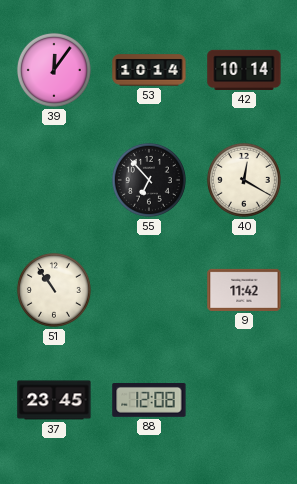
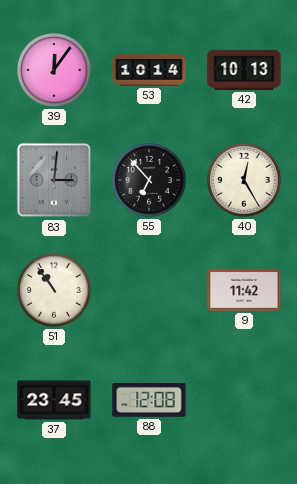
42: 10:14 -> 10:13
83: none -> 3:01
40: 12:20 -> 12:25
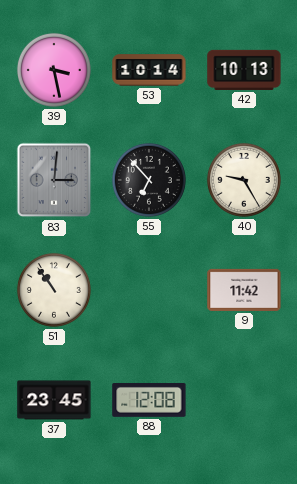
39: 12:06 -> 3:28
40: 12:25 -> 9:25
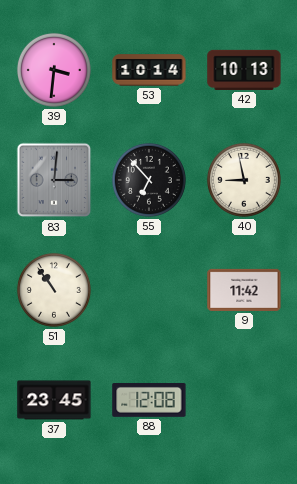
39: 3:28 -> 3:31
40: 9:25 -> 8:58
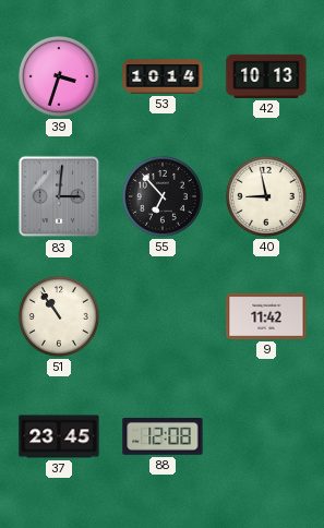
39: 3:31 -> 3:33
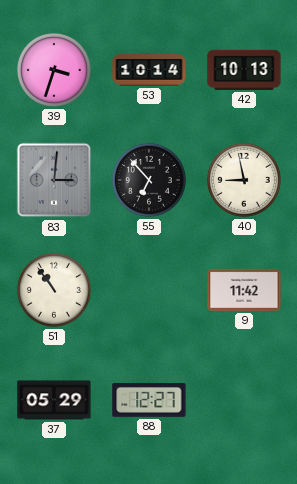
37: 23:45 -> 05:29
88: 12:08 -> 12:27
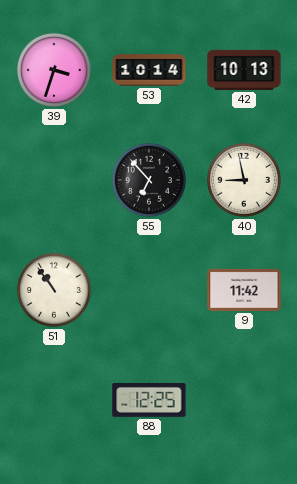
83: 3:01 -> none
37: 05:29 -> none
88: 12:27 -> 12:25
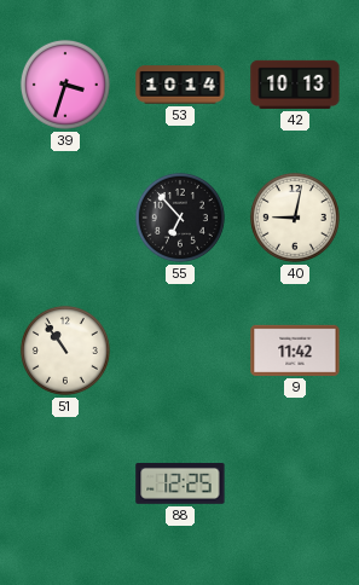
40: 8:58 -> 9:02
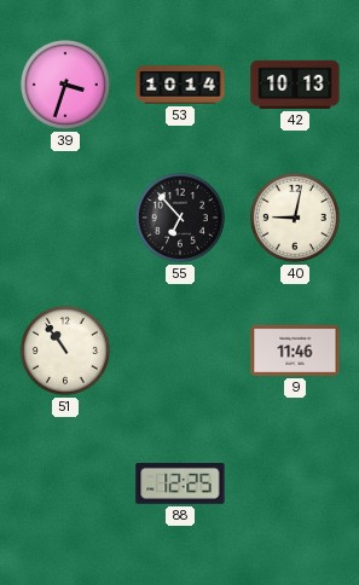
9: 11:42 -> 11:46
